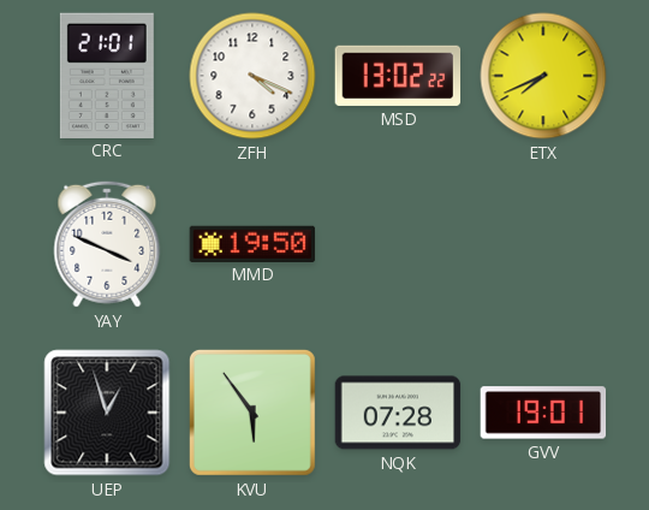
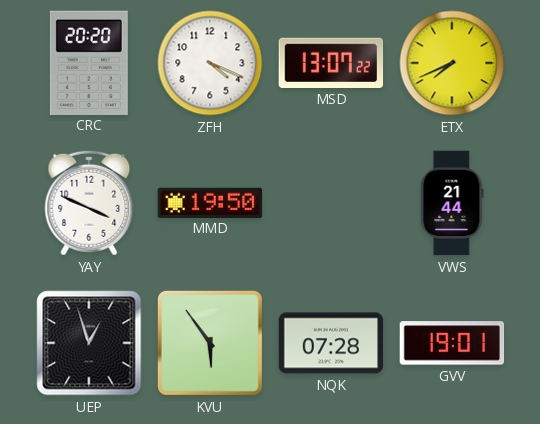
CRC: 21:01 -> 20:20
MSD: 13:02 -> 13:07
VWS: none -> 21:44
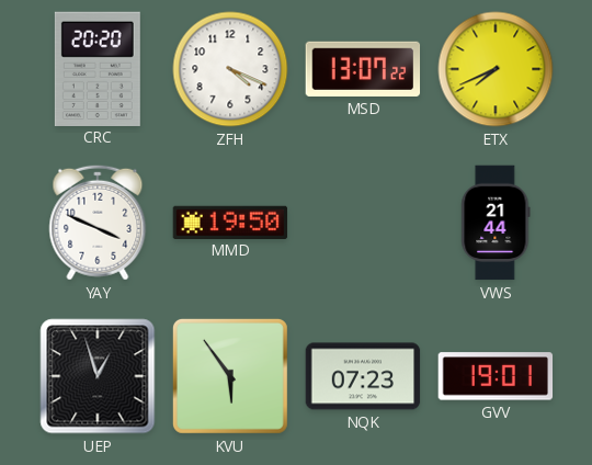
NQK: 07:28 -> 07:23
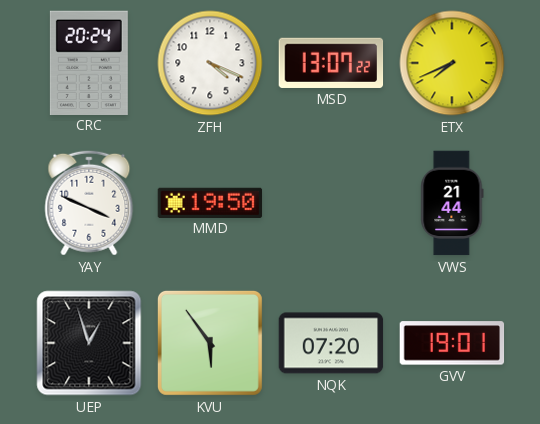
CRC: 20:20 -> 20:24
NQK: 07:23 -> 07:20
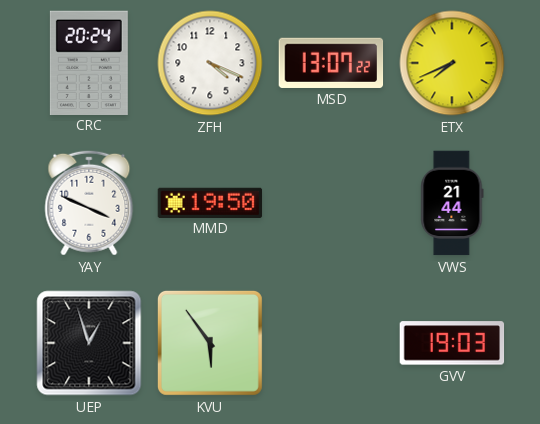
NQK: 07:20 -> none
GVV: 19:01 -> 19:03
